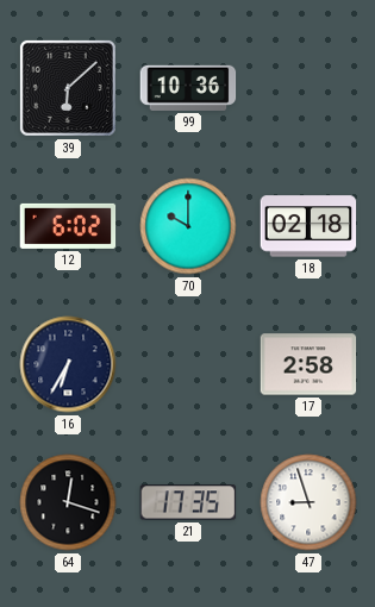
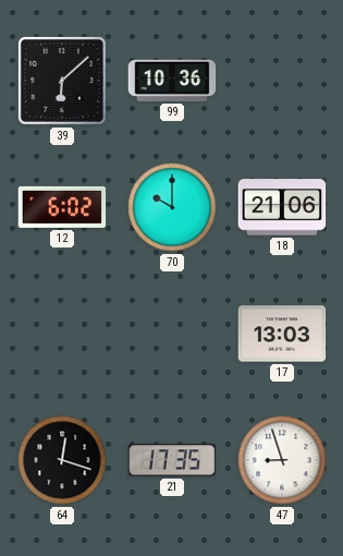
18: 02:18 -> 21:06
16: 6:35 -> none
17: 2:58 -> 13:03
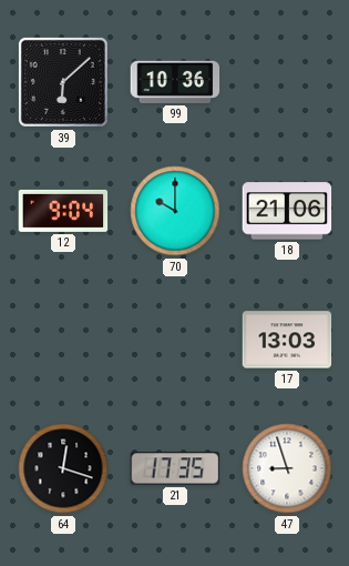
12: 6:02 -> 9:04
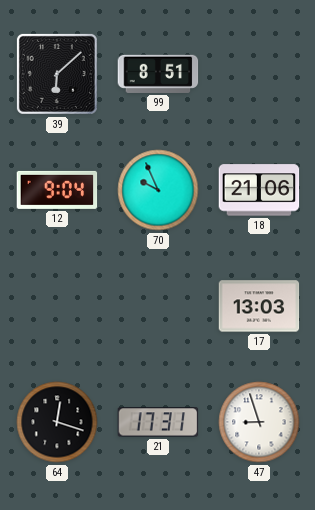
99: 10:36 -> 8:51
70: 10:00 -> 9:56
21: 17:35 -> 17:31
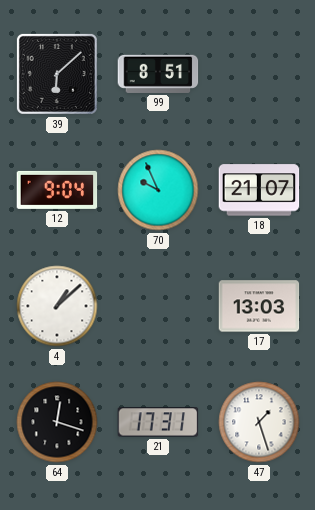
18: 21:06 -> 21:07
4: none -> 1:08
47: 8:57 -> 1:27
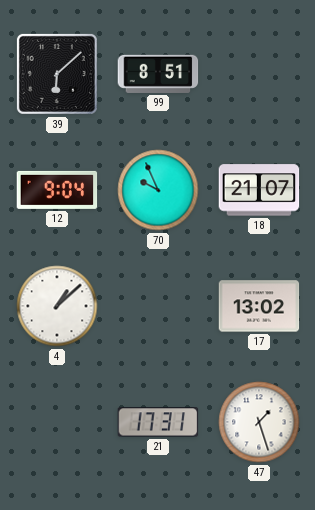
17: 13:03 -> 13:02
64: 12:18 -> none
